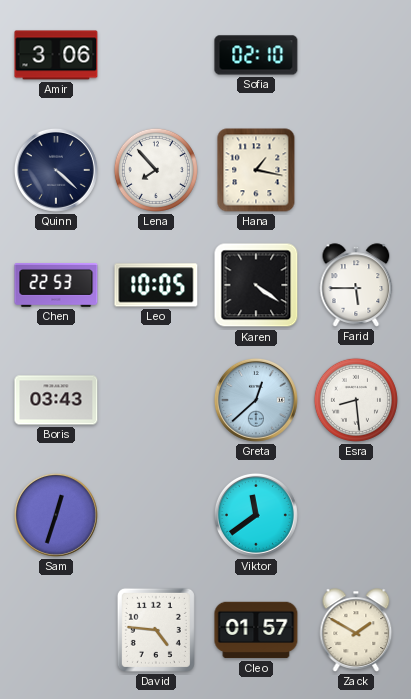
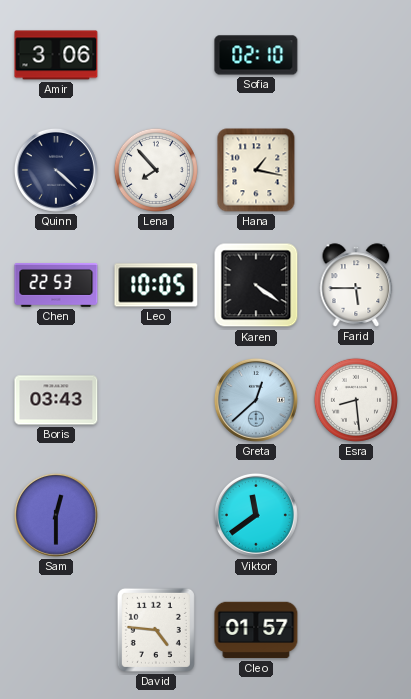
Sam: 12:33 -> 12:30
Zack: 1:50 -> none
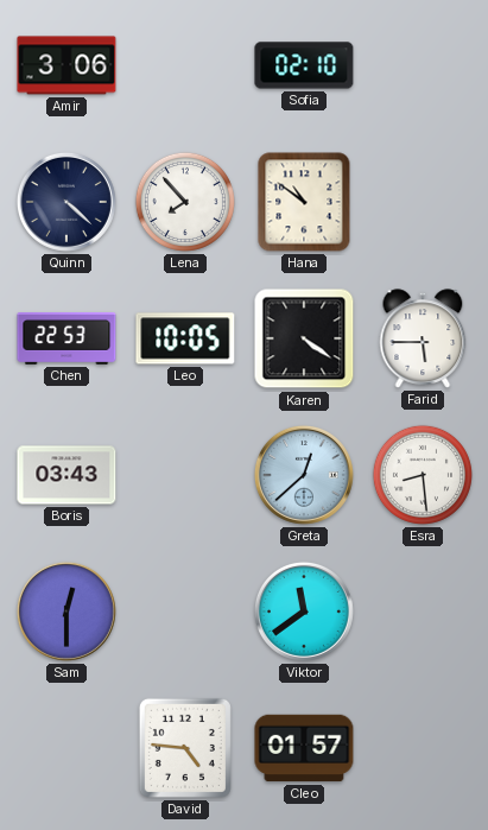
Hana: 1:17 -> 10:51
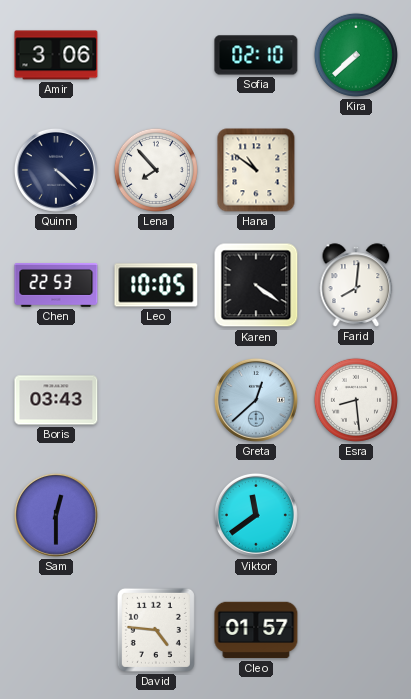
Kira: none -> 7:38
Farid: 5:45 -> 8:01
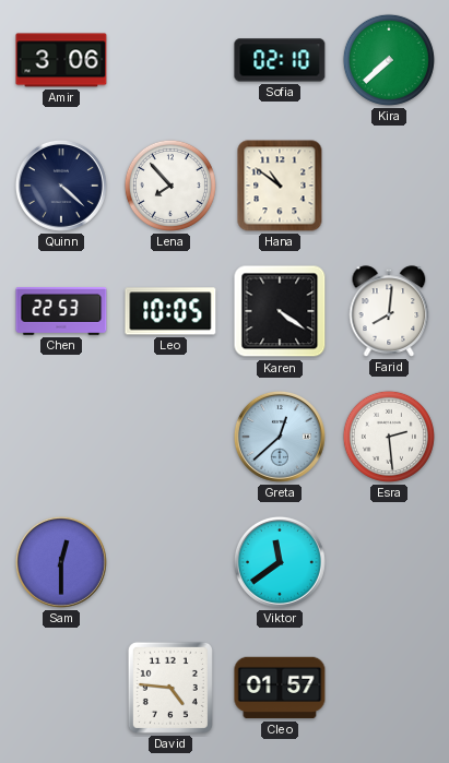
Boris: 03:43 -> none
Esra: 8:29 -> 2:29
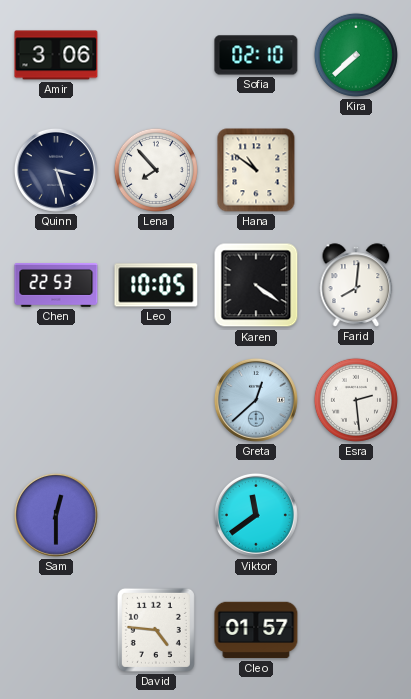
Quinn: 4:22 -> 3:27
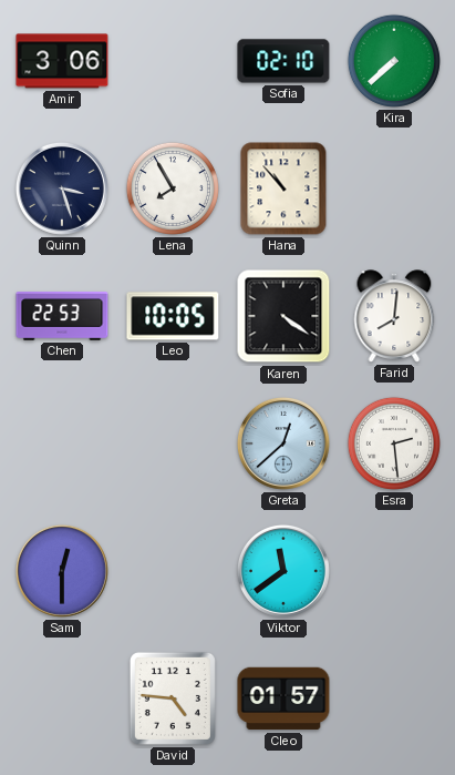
Lena: 7:53 -> 7:55
Hana: 10:51 -> 10:53
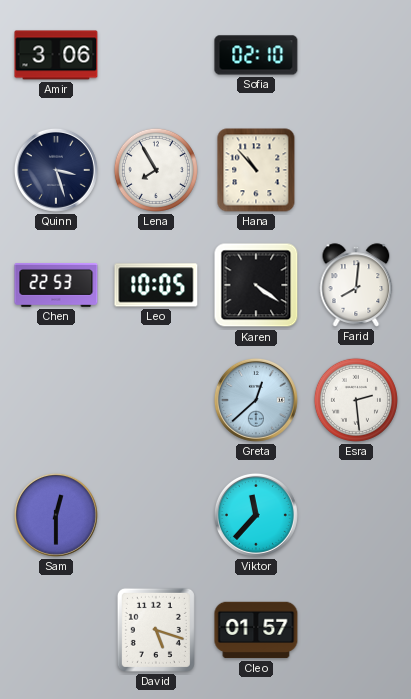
Kira: 7:38 -> none
Viktor: 11:39 -> 11:37
David: 4:46 -> 5:18
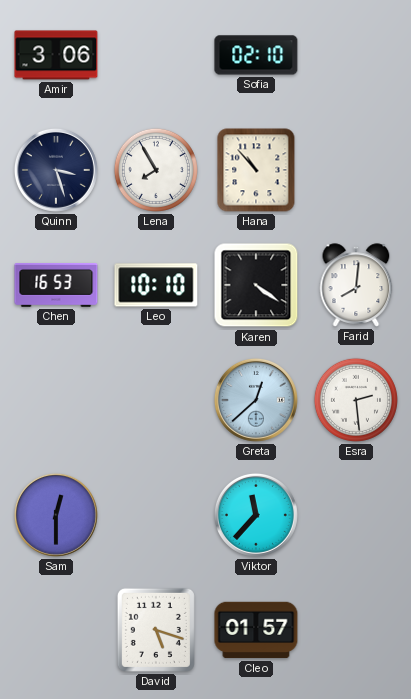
Chen: 22:53 -> 16:53
Leo: 10:05 -> 10:10
